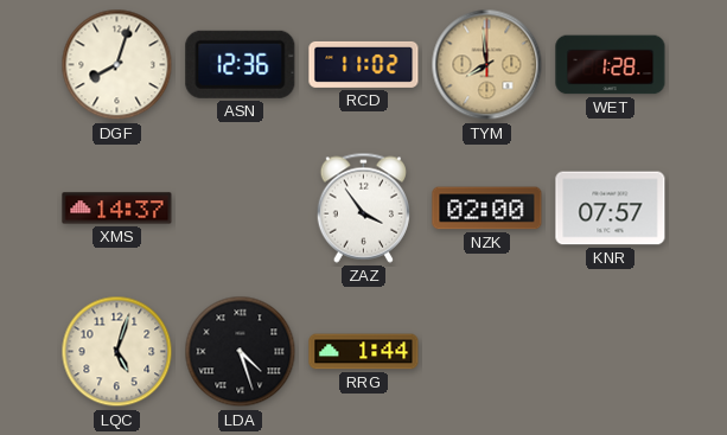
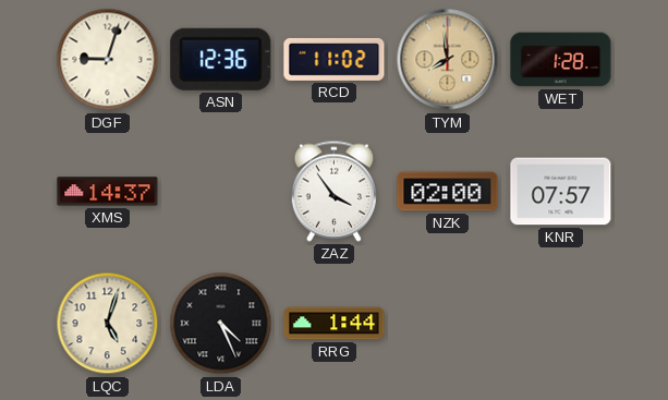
DGF: 8:03 -> 9:03
LDA: 4:27 -> 4:26
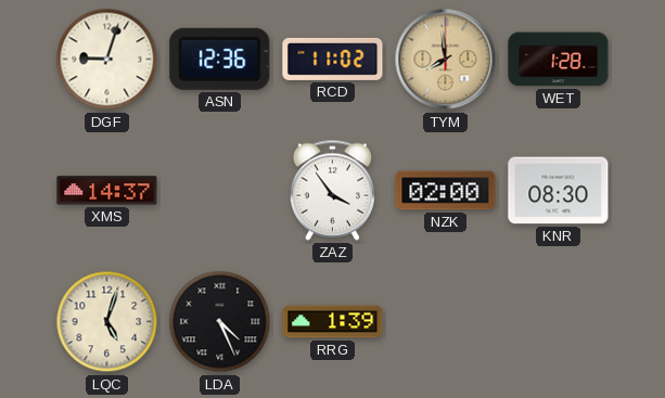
KNR: 07:57 -> 08:30
RRG: 1:44 -> 1:39
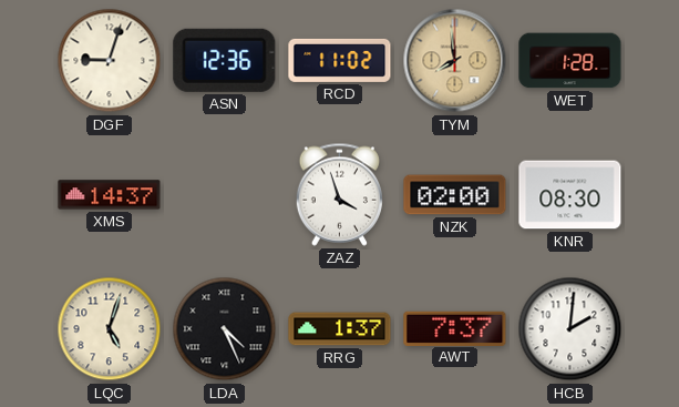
ZAZ: 3:54 -> 3:57
RRG: 1:39 -> 1:37
AWT: none -> 7:37
HCB: none -> 2:01
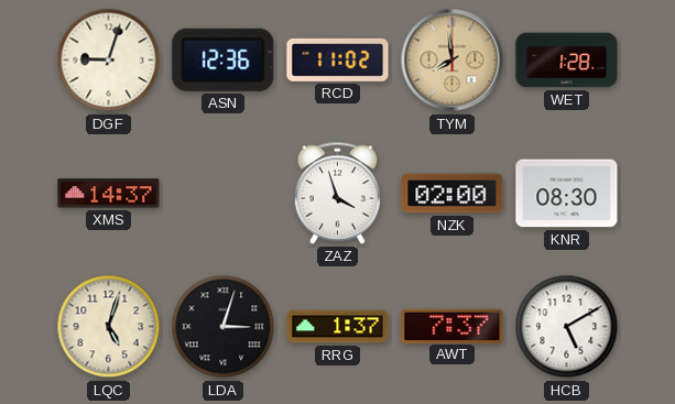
LDA: 4:26 -> 3:03
HCB: 2:01 -> 5:10
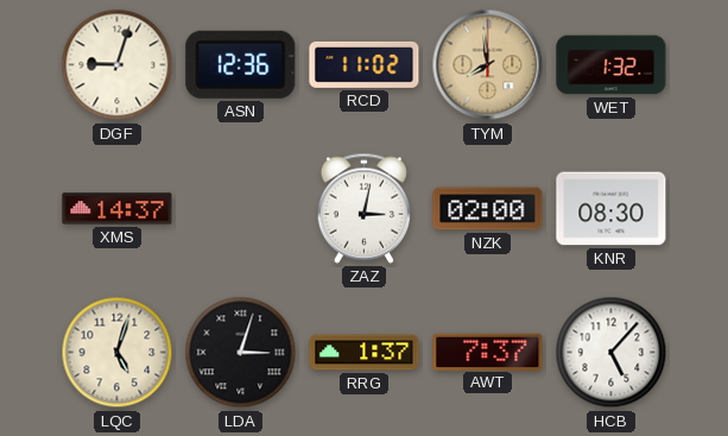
WET: 1:28 -> 1:32
ZAZ: 3:57 -> 3:02
HCB: 5:10 -> 5:07
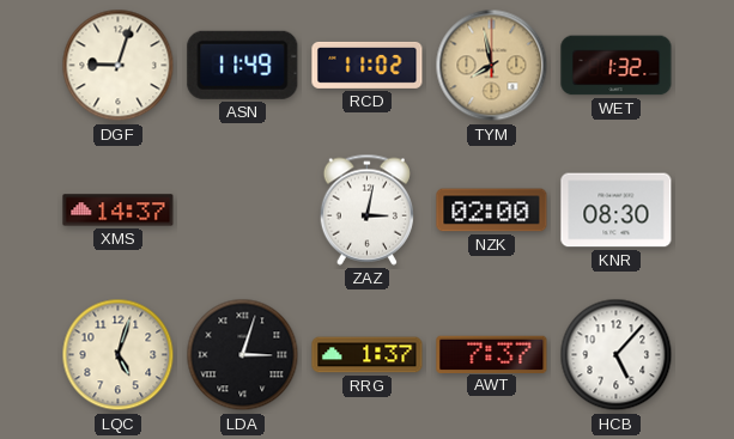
ASN: 12:36 -> 11:49
TYM: 7:59 -> 7:58
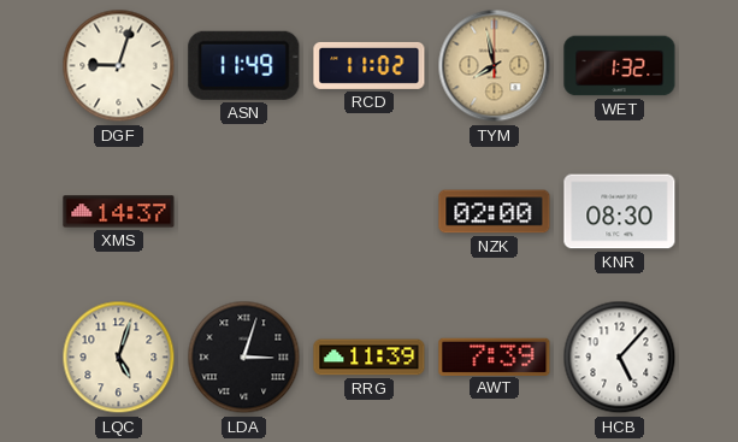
ZAZ: 3:02 -> none
RRG: 1:37 -> 11:39
AWT: 7:37 -> 7:39
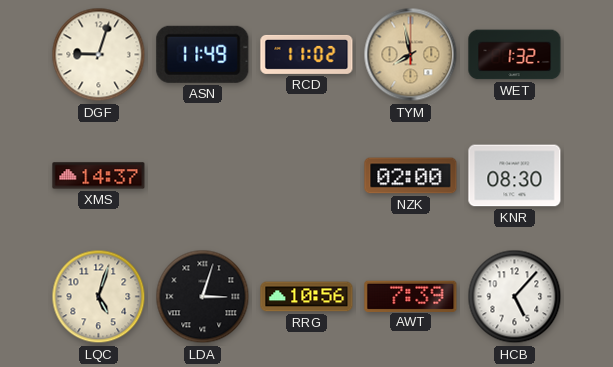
RRG: 11:39 -> 10:56
